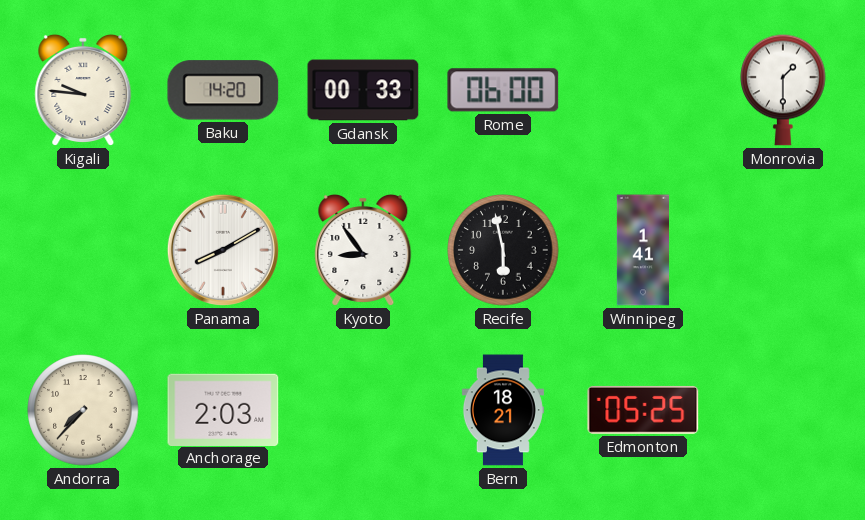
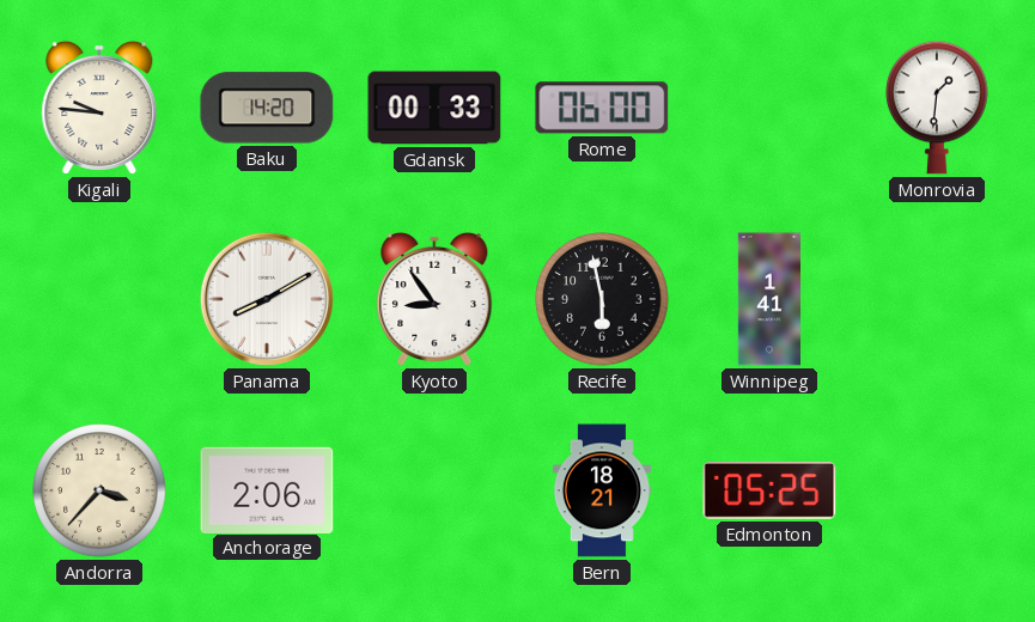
Monrovia: 1:30 -> 1:31
Andorra: 7:37 -> 3:37
Anchorage: 2:03 -> 2:06
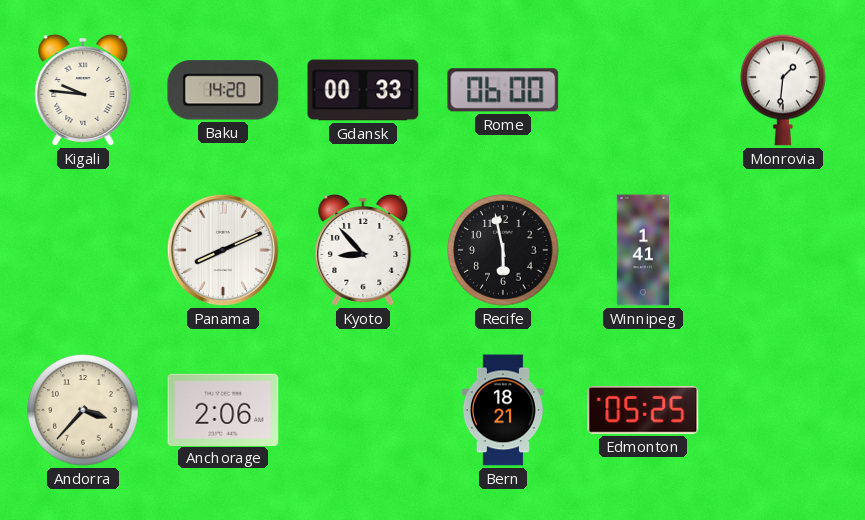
Panama: 8:10 -> 8:11
Kyoto: 8:54 -> 8:53
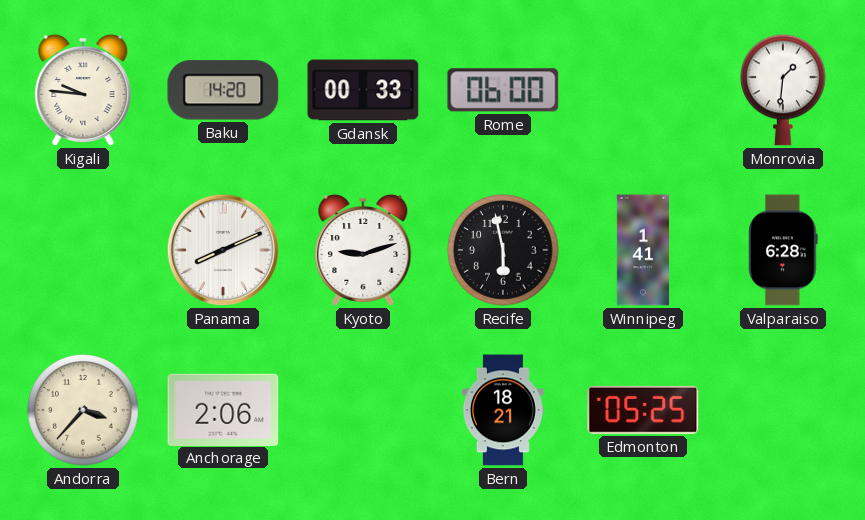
Kyoto: 8:53 -> 9:12
Valparaiso: none -> 6:28
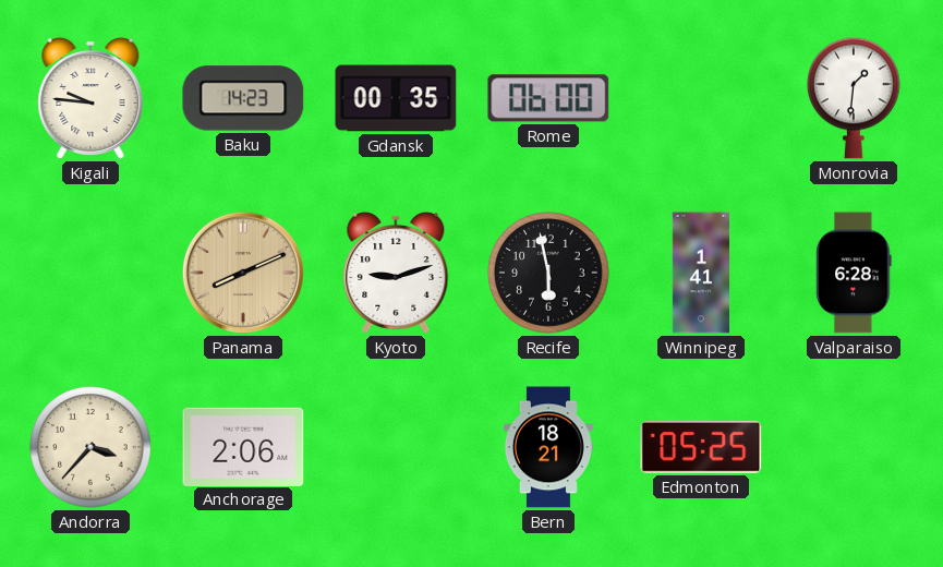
Baku: 14:20 -> 14:23
Gdansk: 00:33 -> 00:35
Panama dial: white -> champagne
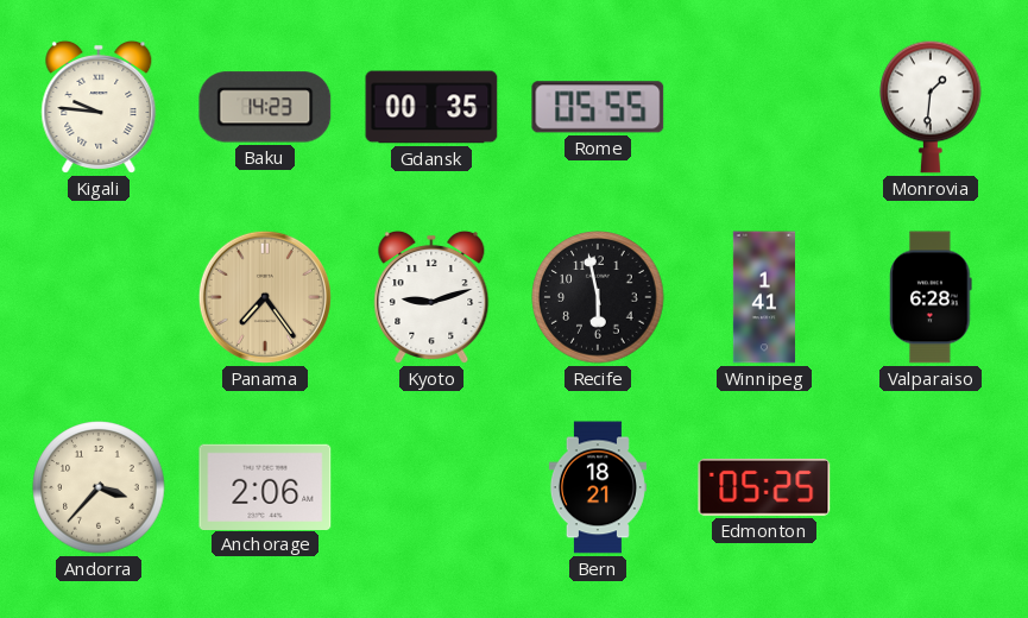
Rome: 06:00 -> 05:55
Panama: 8:11 -> 7:24
